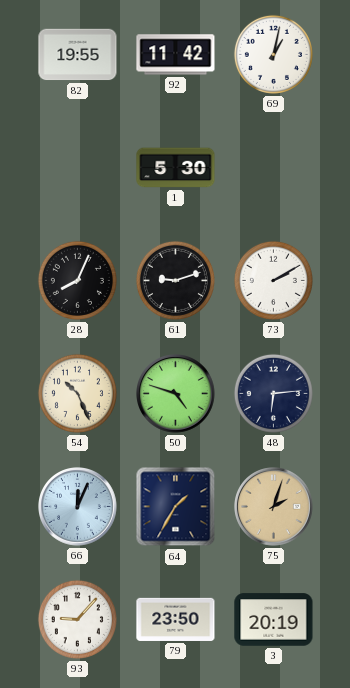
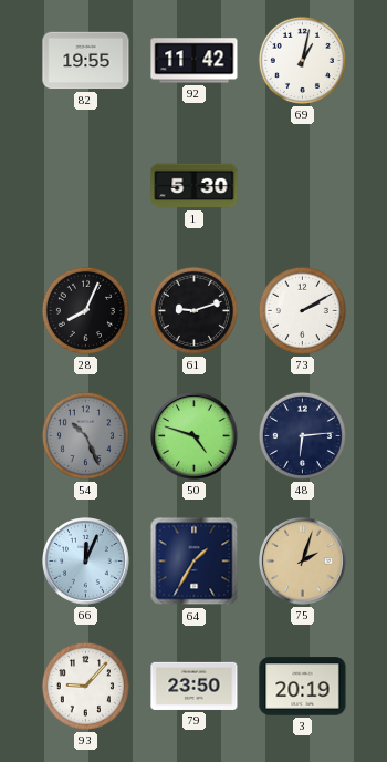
54 dial: cream -> grey
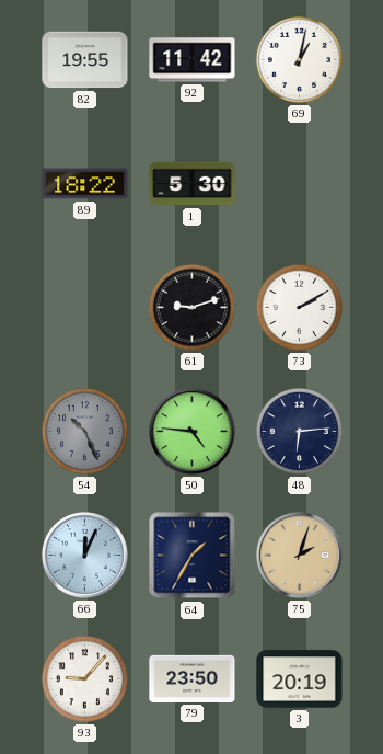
89: none -> 18:22
28: 8:04 -> none
50: 4:48 -> 4:46
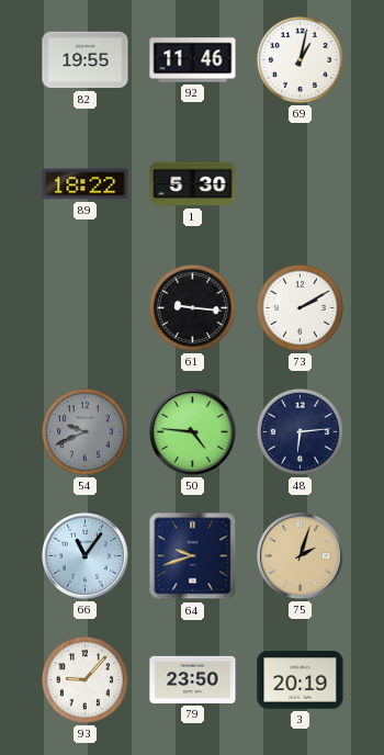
92: 11:42 -> 11:46
61: 9:12 -> 9:16
54: 10:26 -> 9:41
66: 12:04 -> 11:06
64: 1:35 -> 9:42
